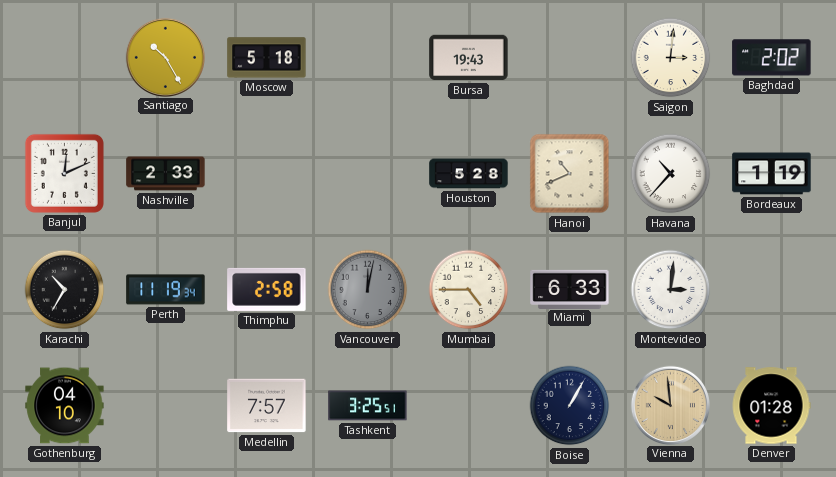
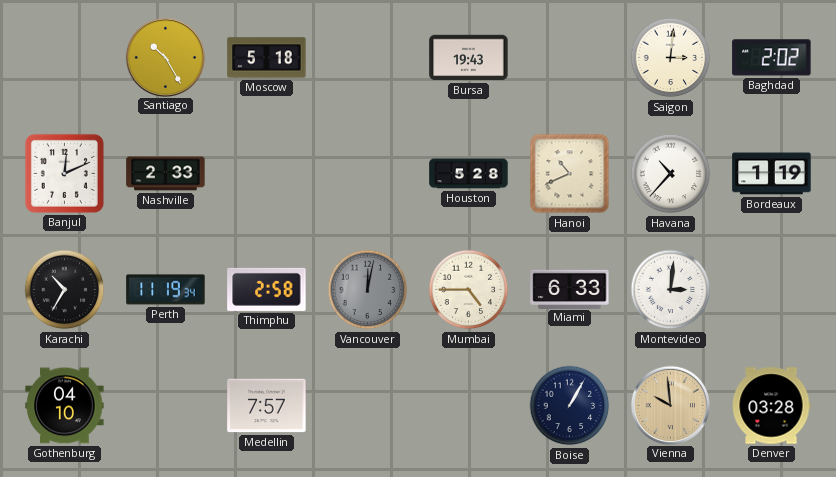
Tashkent: 3:25 -> none
Denver: 01:28 -> 03:28
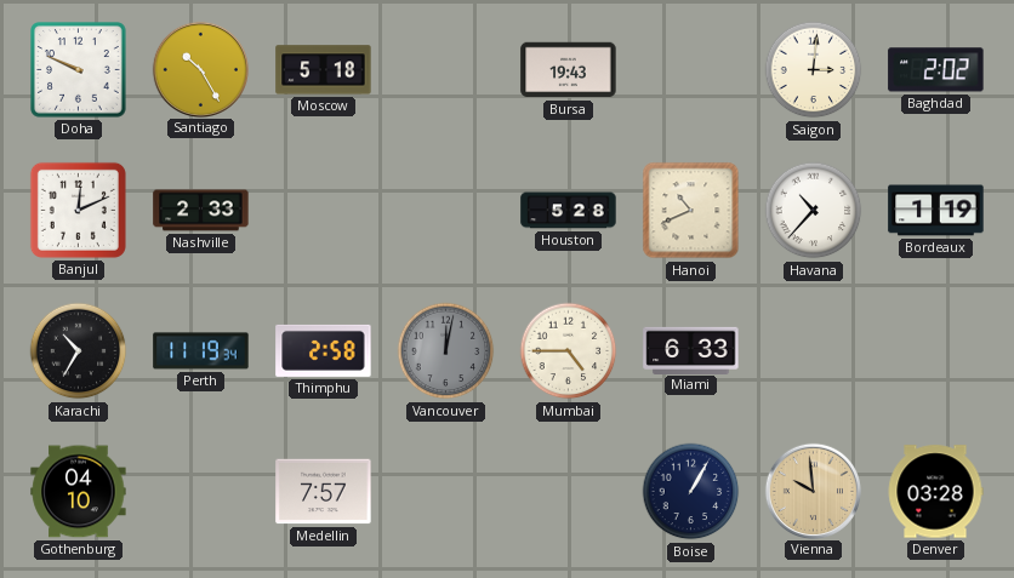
Doha: none -> 9:49
Montevideo: 3:01 -> none
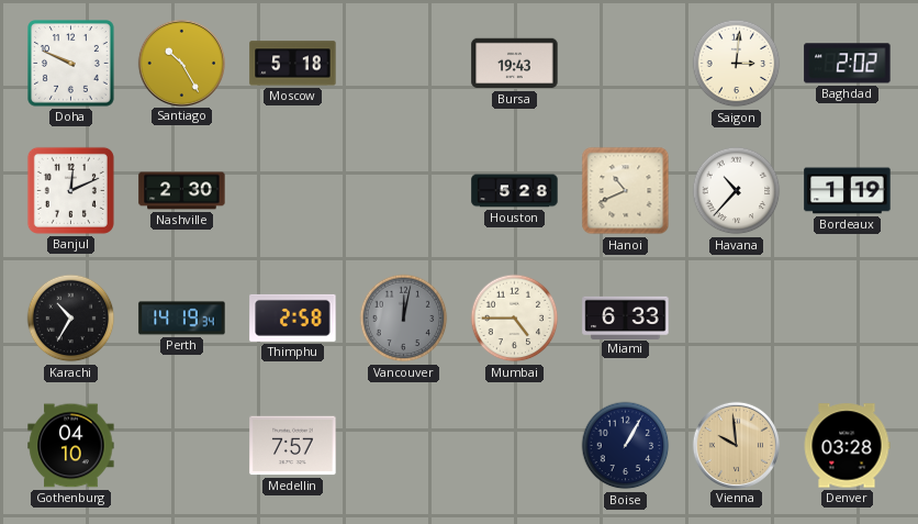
Nashville: 2:33 -> 2:30
Perth: 11:19 -> 14:19
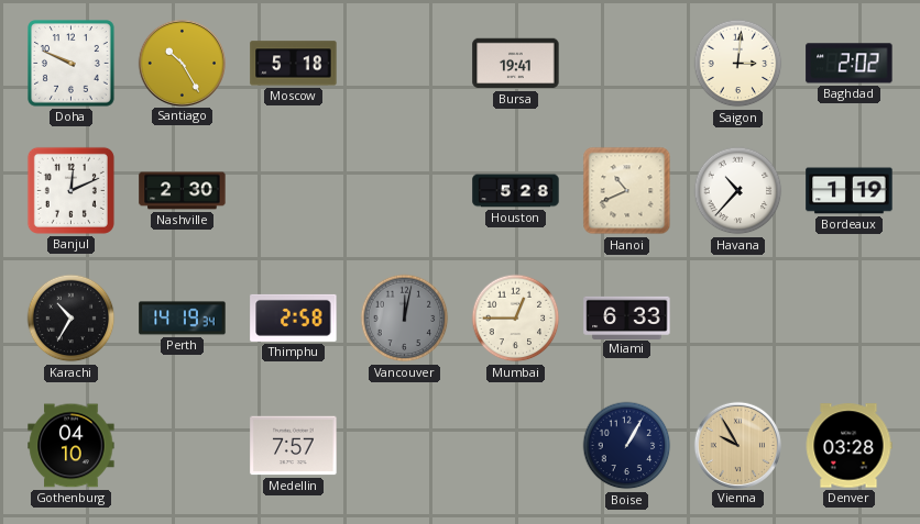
Bursa: 19:43 -> 19:41
Mumbai: 4:45 -> 12:45
Vienna: 9:59 -> 9:55
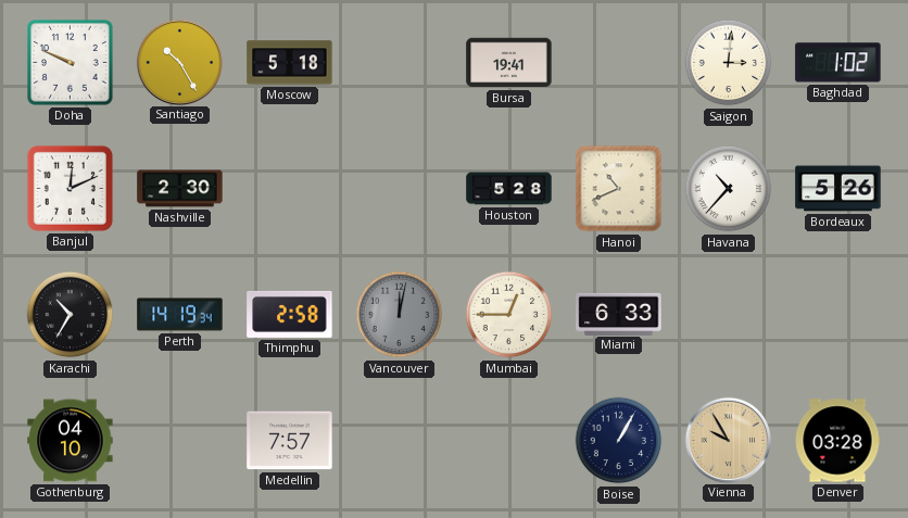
Baghdad: 2:02 -> 1:02
Bordeaux: 1:19 -> 5:26
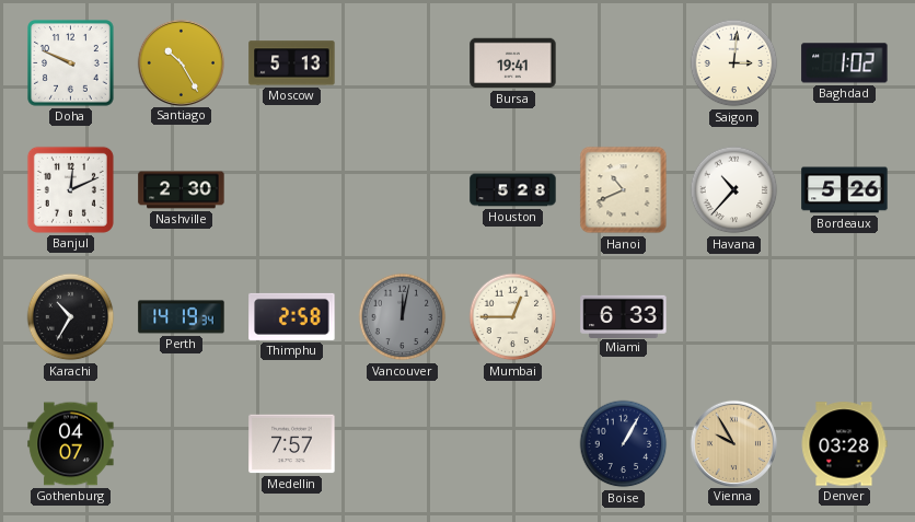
Moscow: 5:18 -> 5:13
Gothenburg: 04:10 -> 04:07
